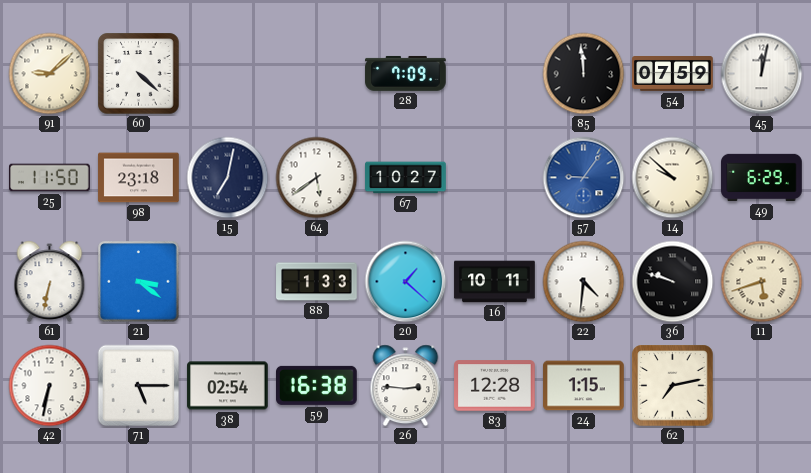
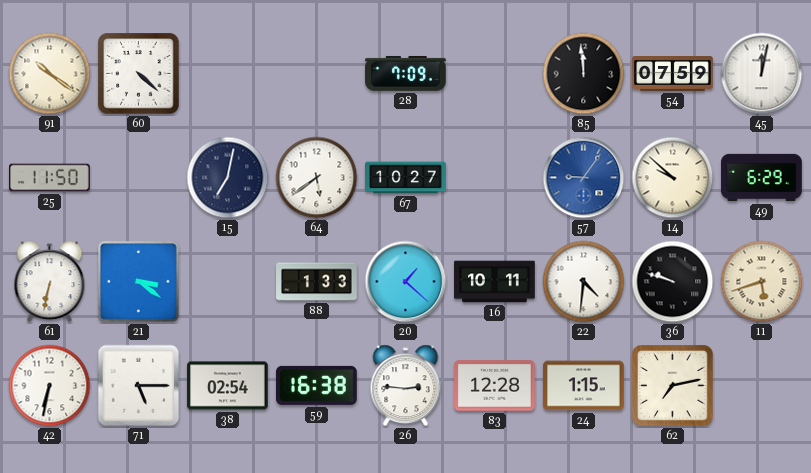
91: 9:08 -> 10:21
98: 23:18 -> none
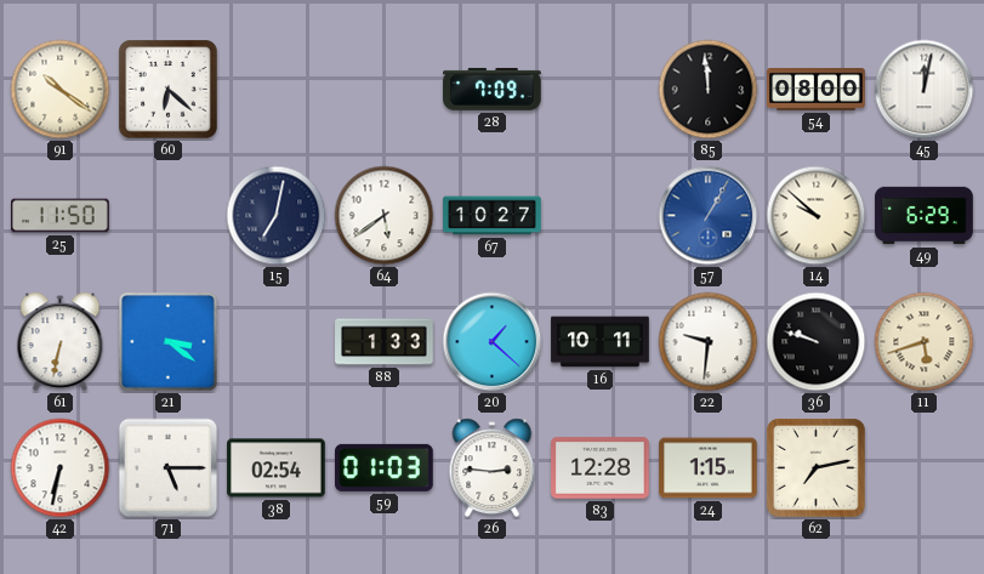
60: 4:22 -> 6:22
54: 07:59 -> 08:00
57: 9:06 -> 1:05
22: 4:31 -> 9:31
59: 16:38 -> 01:03
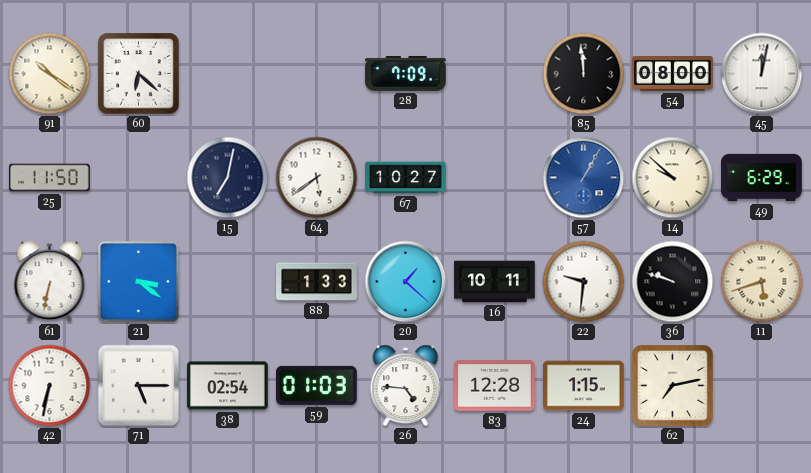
26: 2:46 -> 4:46
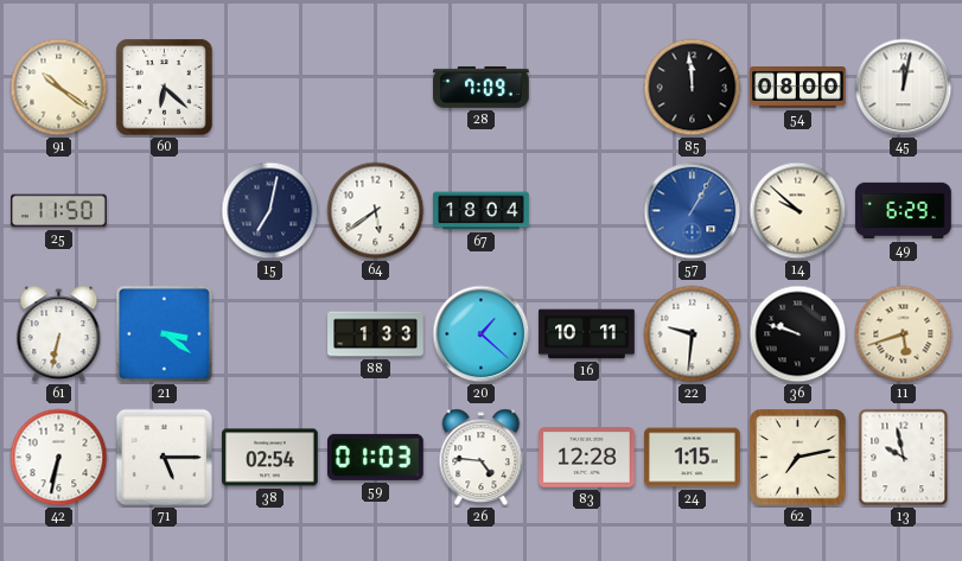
67: 10:27 -> 18:04
13: none -> 9:58
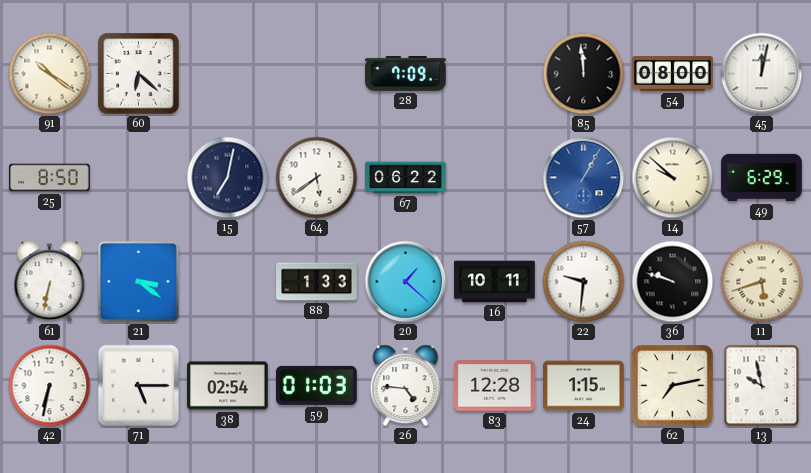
25: 11:50 -> 8:50
67: 18:04 -> 06:22
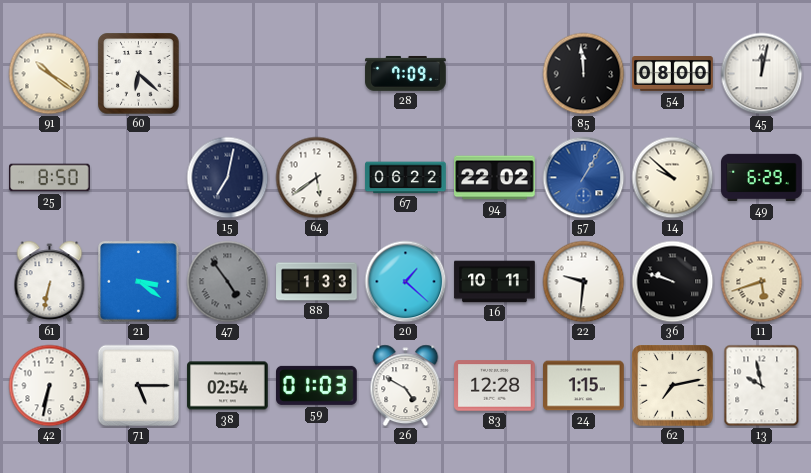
94: none -> 22:02
47: none -> 4:54
26: 4:46 -> 4:50
